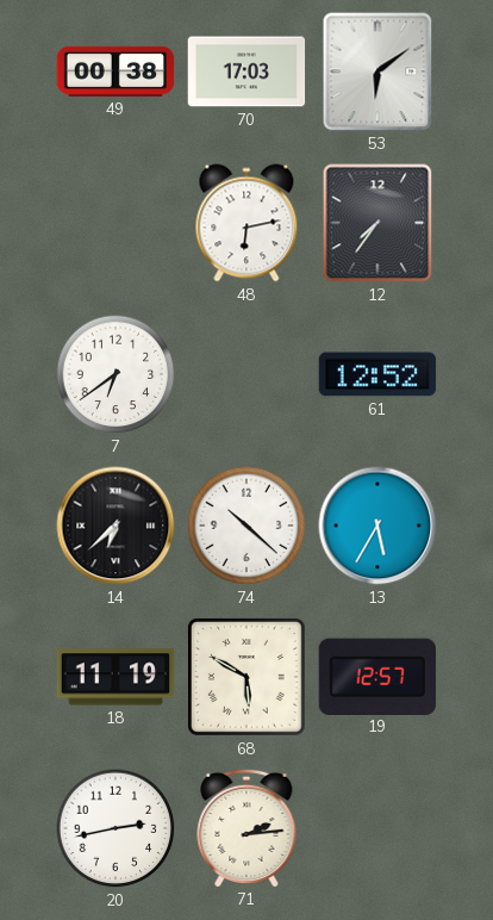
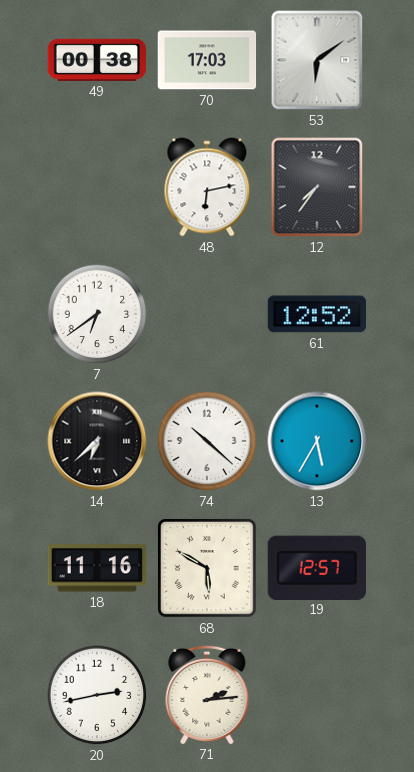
18: 11:19 -> 11:16
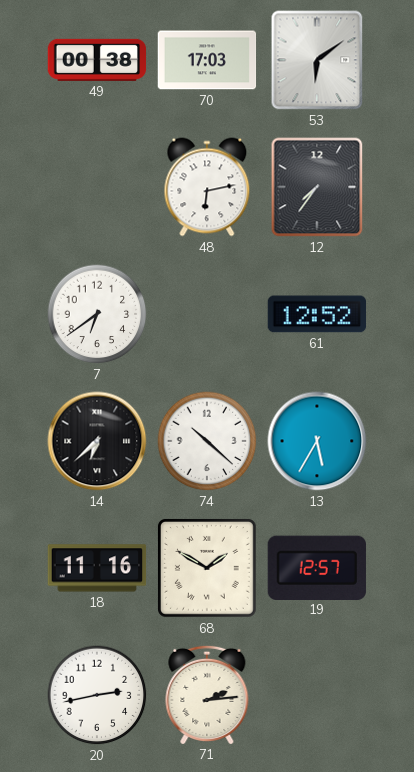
68: 5:50 -> 1:50
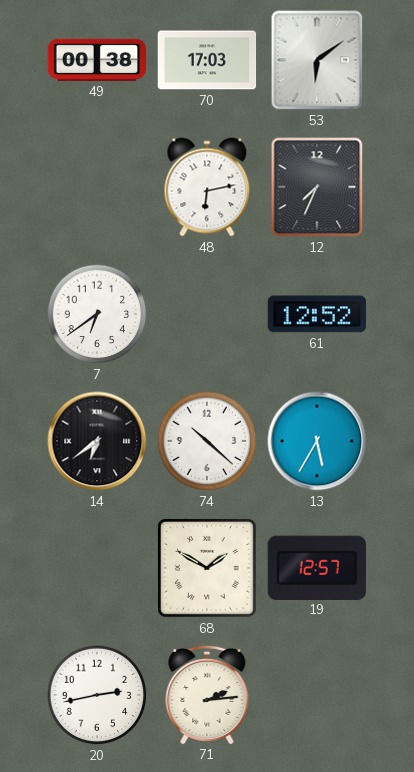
12: 7:36 -> 7:34
14: 6:38 -> 6:39
18: 11:16 -> none
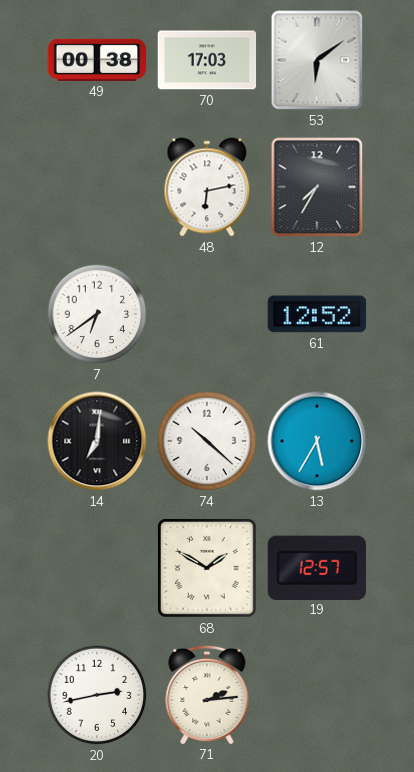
12: 7:34 -> 7:35
14: 6:39 -> 7:01
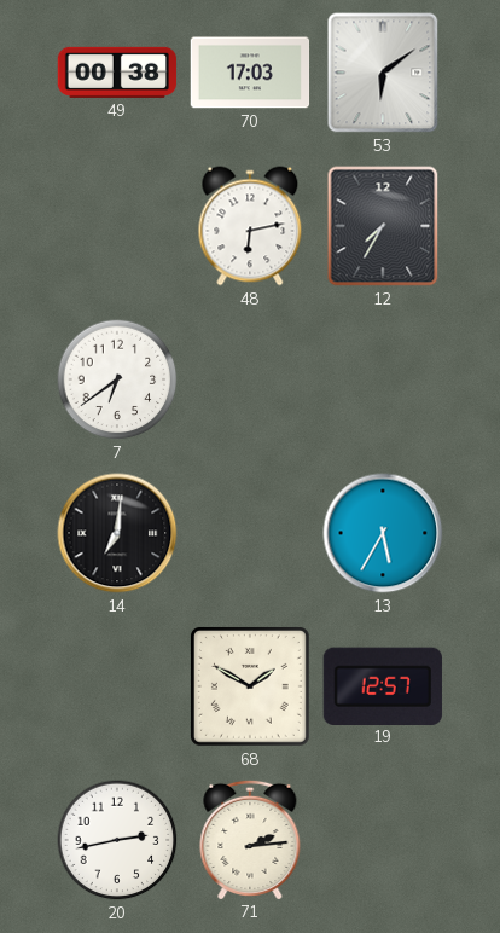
61: 12:52 -> none
74: 10:22 -> none
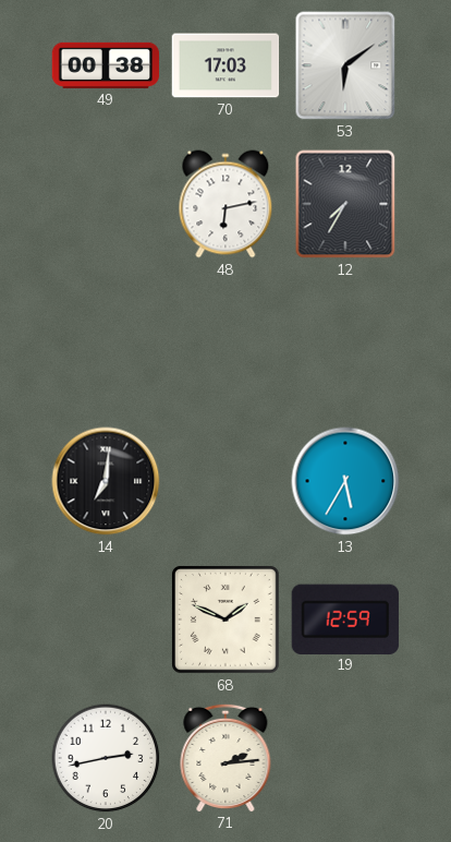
7: 6:39 -> none
68: 1:50 -> 1:49
19: 12:57 -> 12:59
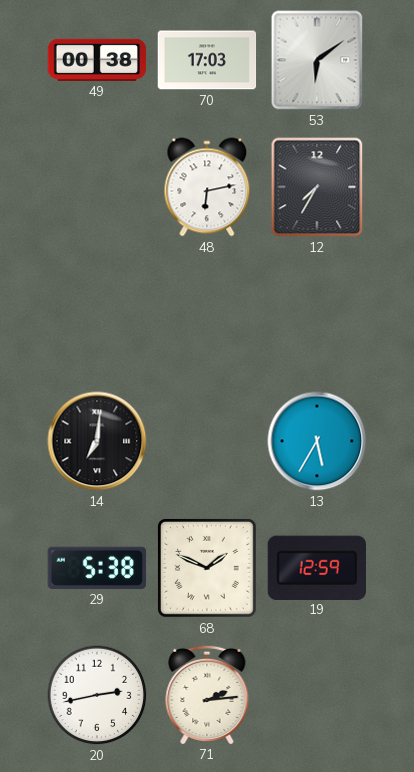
29: none -> 5:38
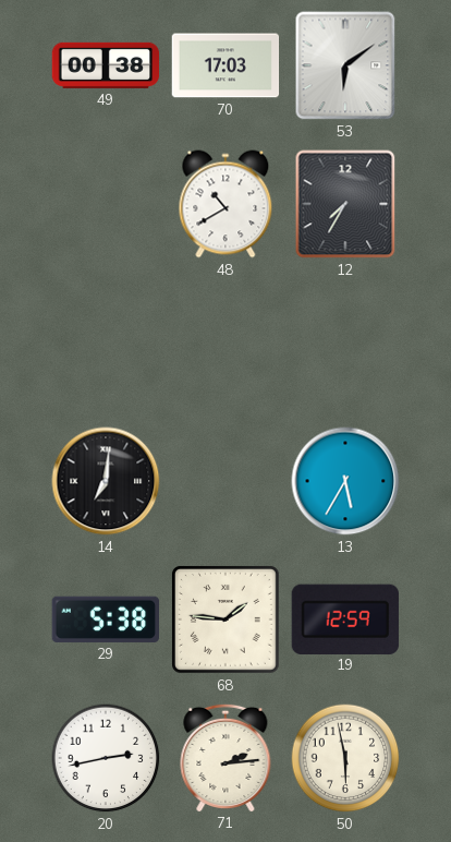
48: 6:13 -> 10:40
68: 1:49 -> 1:46
50: none -> 5:58
